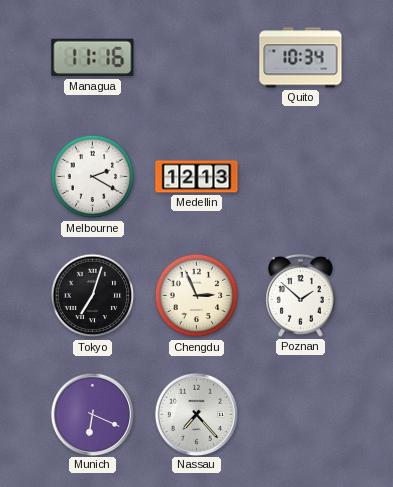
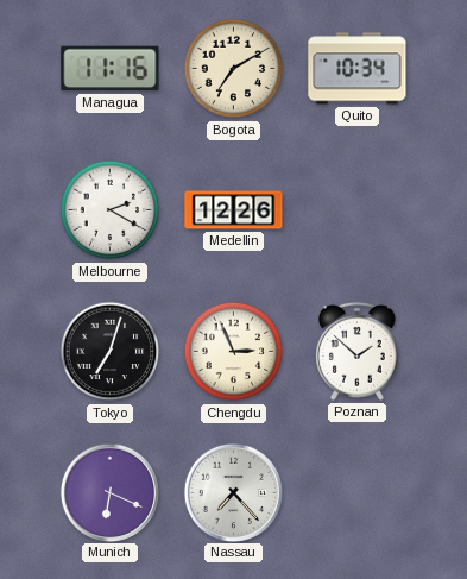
Bogota: none -> 7:10
Medellin: 12:13 -> 12:26
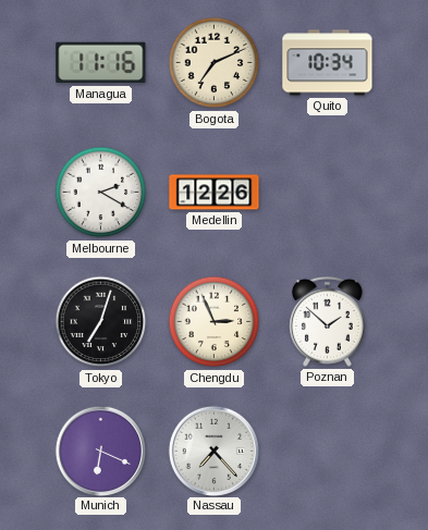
Bogota: 7:10 -> 7:11
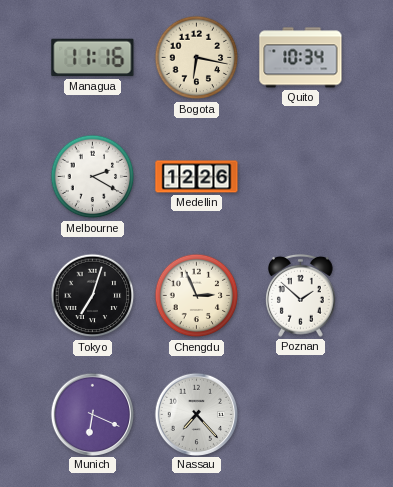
Bogota: 7:11 -> 6:17
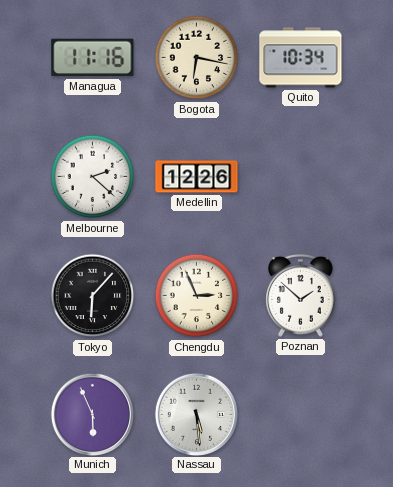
Melbourne: 2:20 -> 2:22
Tokyo: 7:03 -> 6:07
Munich: 6:19 -> 5:56
Nassau: 7:23 -> 5:29
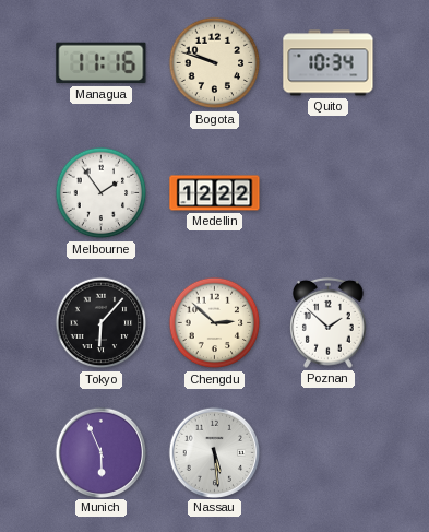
Bogota: 6:17 -> 9:48
Melbourne: 2:22 -> 1:54
Medellin: 12:26 -> 12:22
Chengdu: 2:56 -> 2:52
